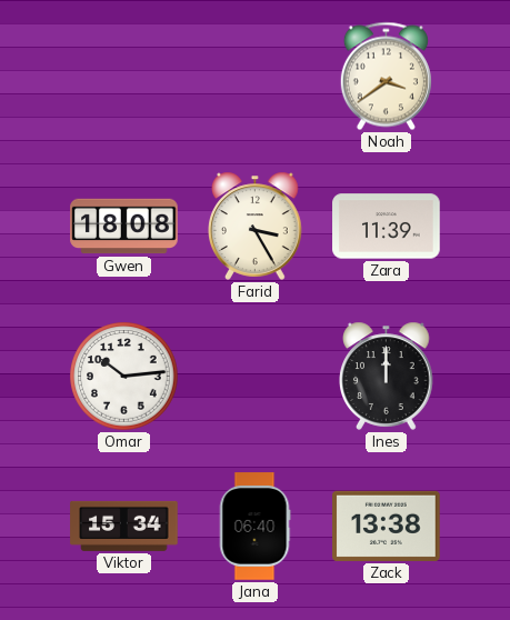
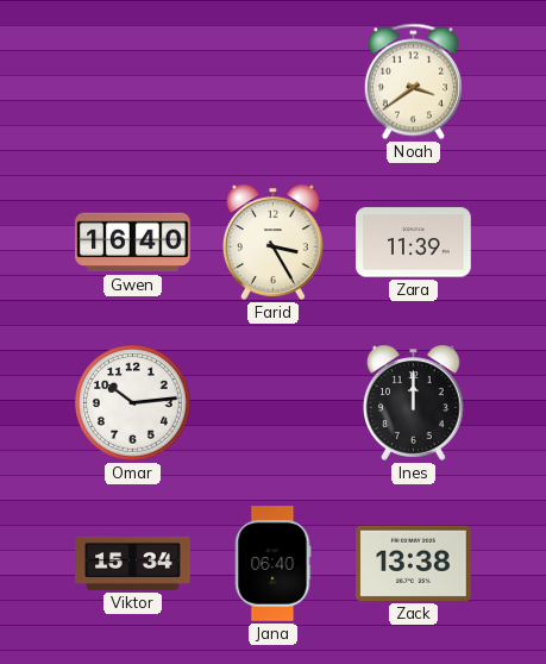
Gwen: 18:08 -> 16:40
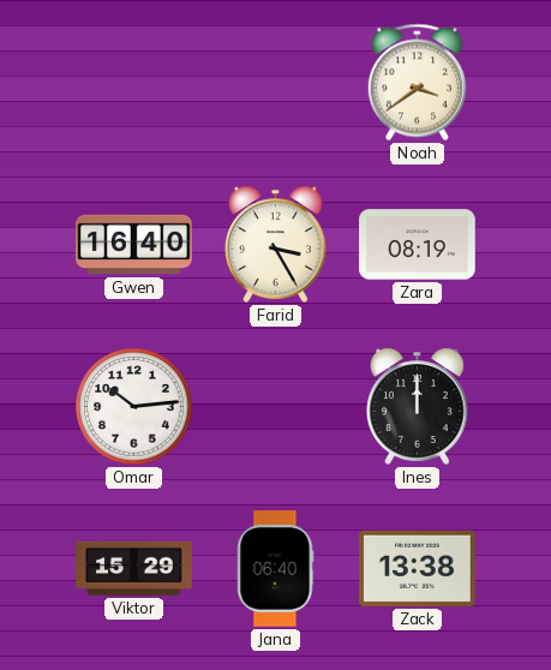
Zara: 11:39 -> 08:19
Viktor: 15:34 -> 15:29
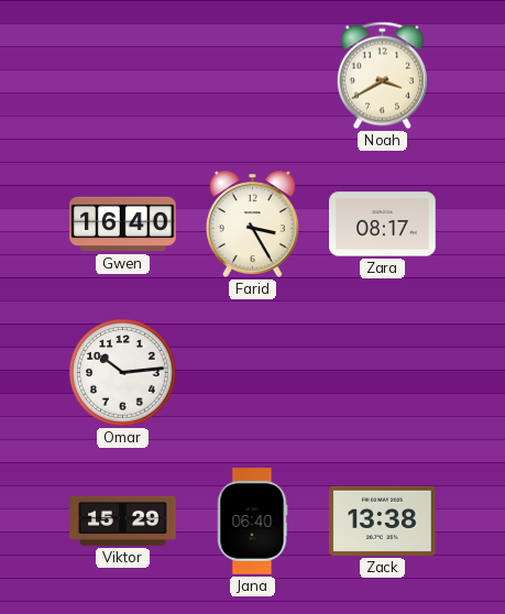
Noah: 3:39 -> 3:40
Zara: 08:19 -> 08:17
Ines: 12:00 -> none
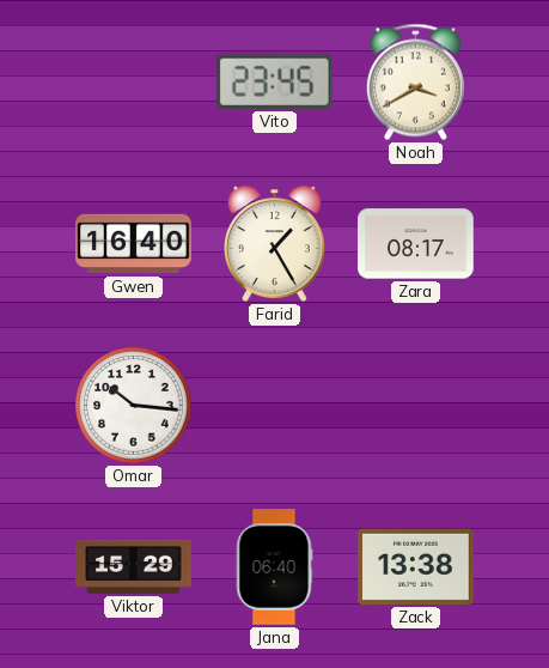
Vito: none -> 23:45
Farid: 3:25 -> 1:25
Omar: 10:14 -> 10:16
